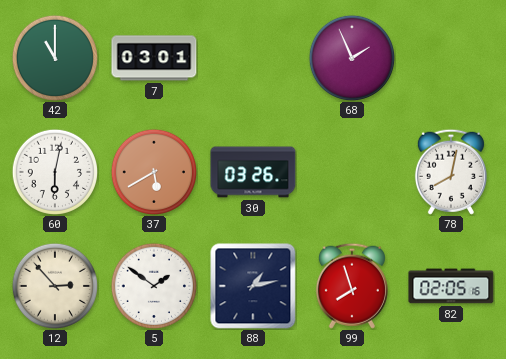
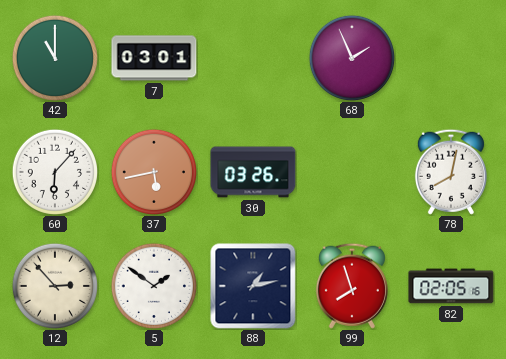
60: 6:02 -> 6:07
37: 5:40 -> 5:43
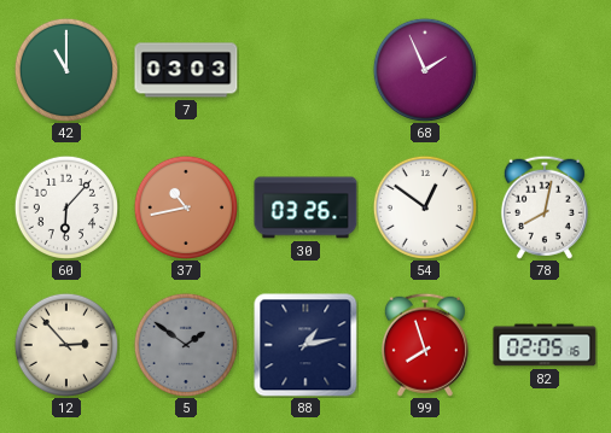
7: 03:01 -> 03:03
37: 5:43 -> 10:43
54: none -> 12:51
5 dial: white -> grey
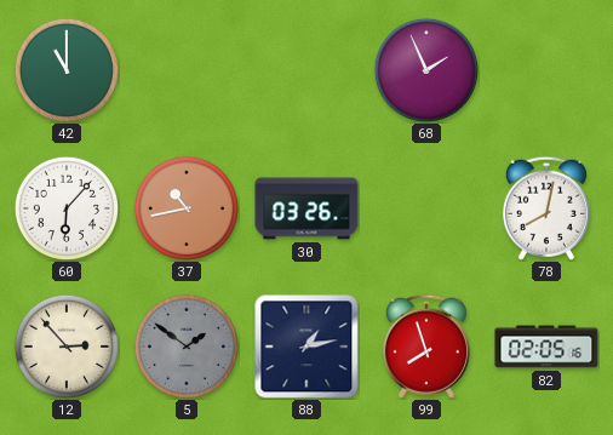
7: 03:03 -> none
54: 12:51 -> none
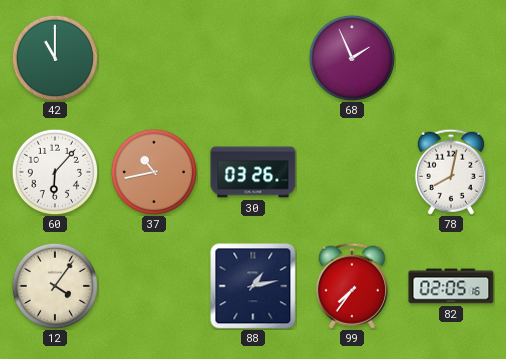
12: 2:53 -> 4:06
5: 1:51 -> none
99: 7:57 -> 7:36
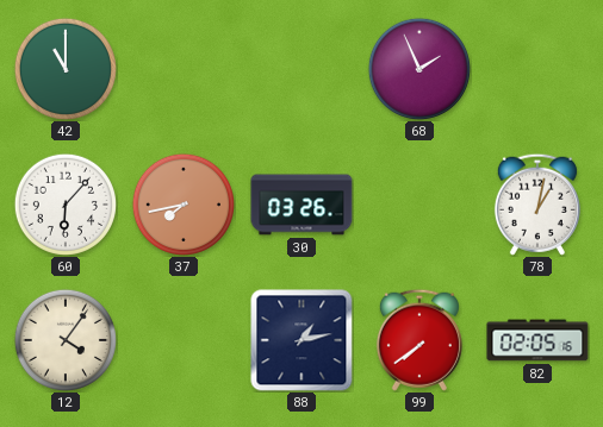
37: 10:43 -> 7:43
78: 8:02 -> 1:02
99: 7:36 -> 7:39
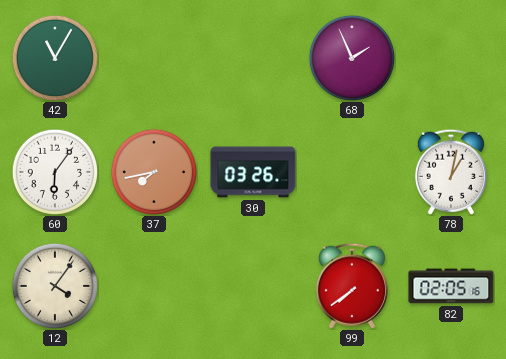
42: 11:00 -> 11:05
60: 6:07 -> 6:06
88: 1:13 -> none
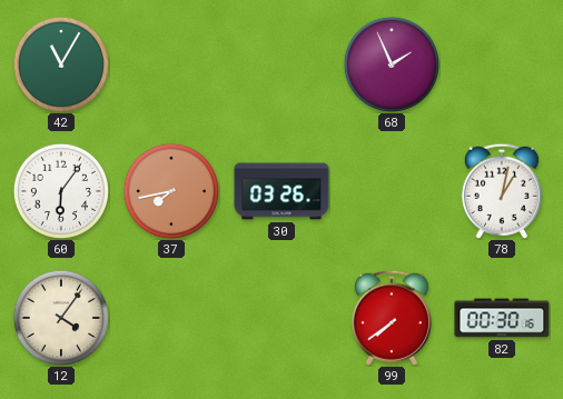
82: 02:05 -> 00:30
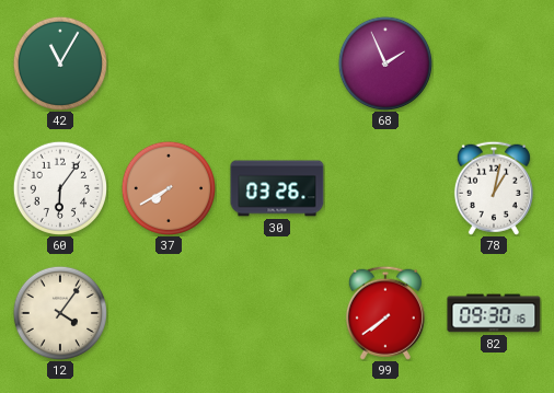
37: 7:43 -> 7:40
82: 00:30 -> 09:30
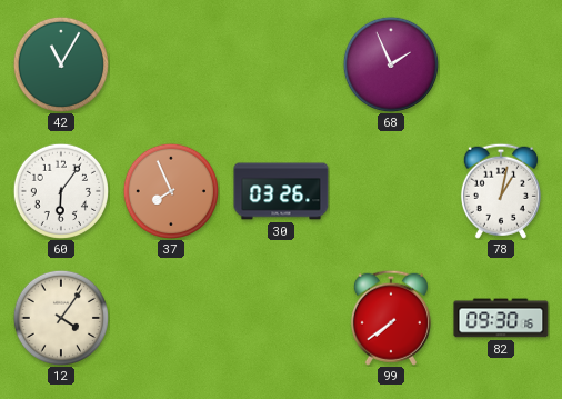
37: 7:40 -> 7:56
